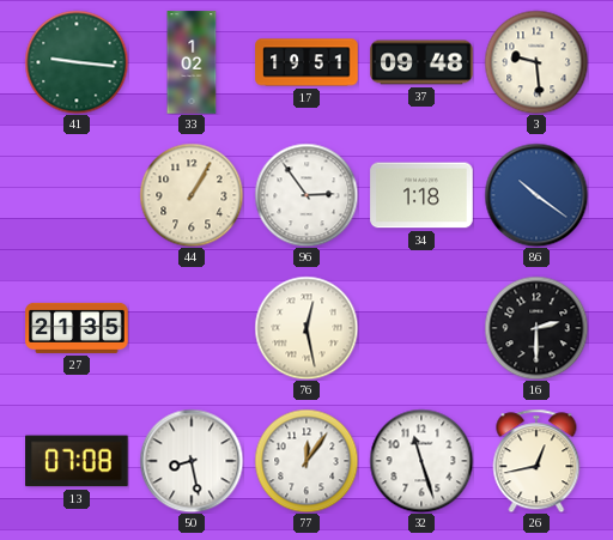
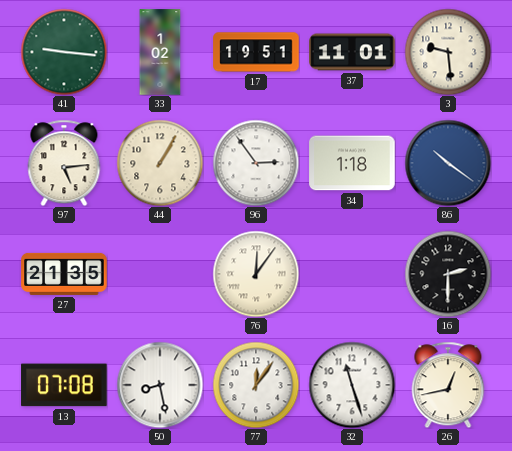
37: 09:48 -> 11:01
97: none -> 5:14
76: 12:28 -> 12:06
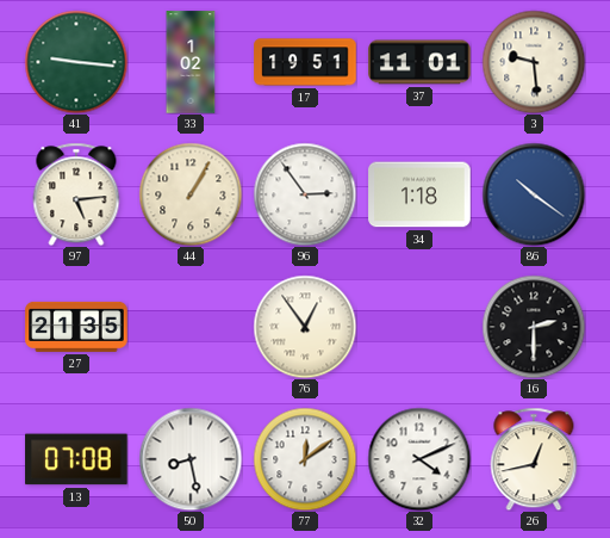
76: 12:06 -> 12:54
77: 12:06 -> 12:09
32: 11:27 -> 4:11
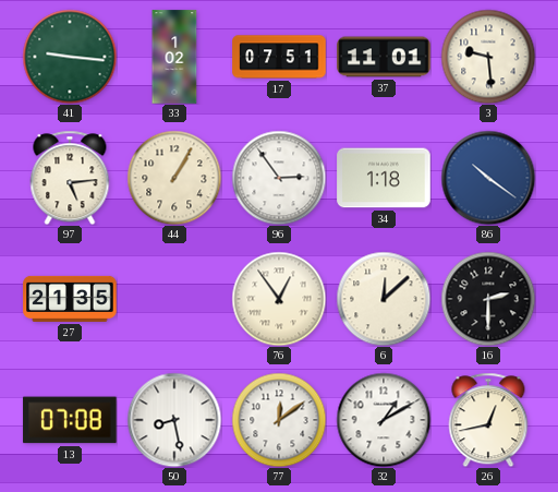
17: 19:51 -> 07:51
6: none -> 12:08
32: 4:11 -> 1:10
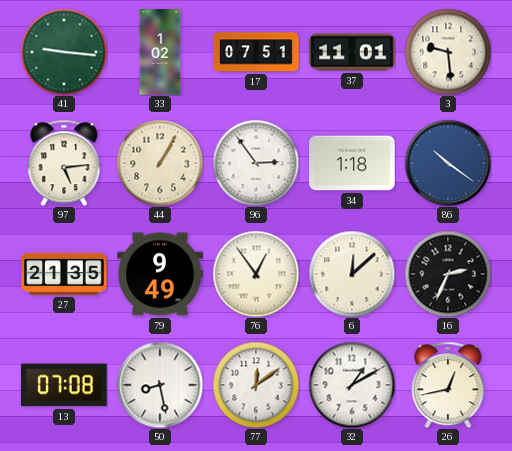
79: none -> 9:49
16: 2:30 -> 2:34
